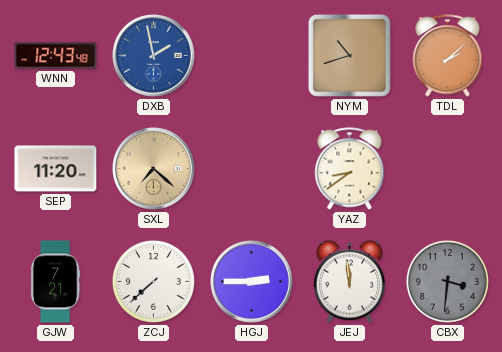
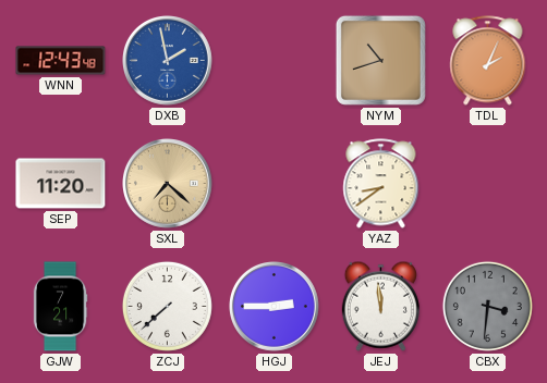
TDL: 2:08 -> 2:04
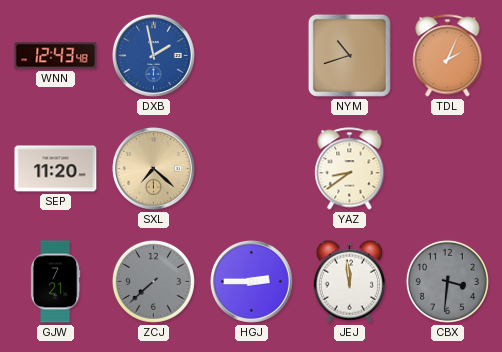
ZCJ dial: white -> grey
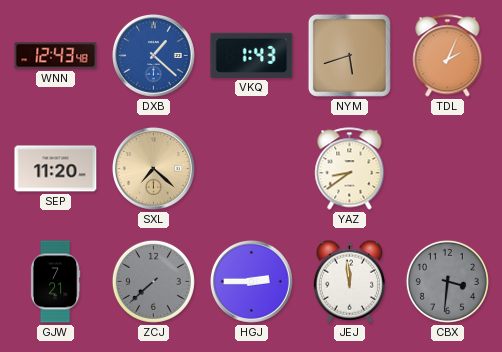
DXB: 1:58 -> 1:22
VKQ: none -> 1:43
NYM: 10:42 -> 5:42
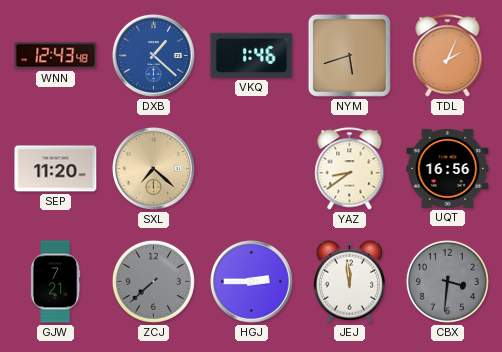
VKQ: 1:43 -> 1:46
UQT: none -> 16:56
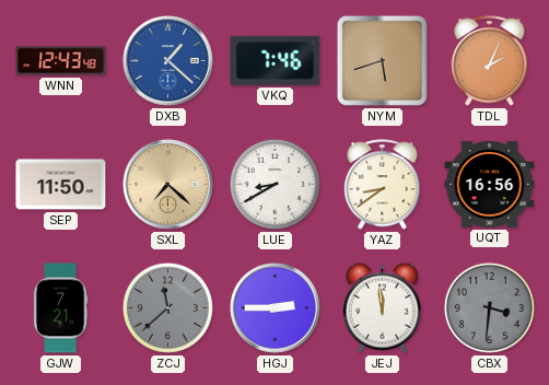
VKQ: 1:46 -> 7:46
SEP: 11:20 -> 11:50
LUE: none -> 8:40
ZCJ: 7:38 -> 11:38
